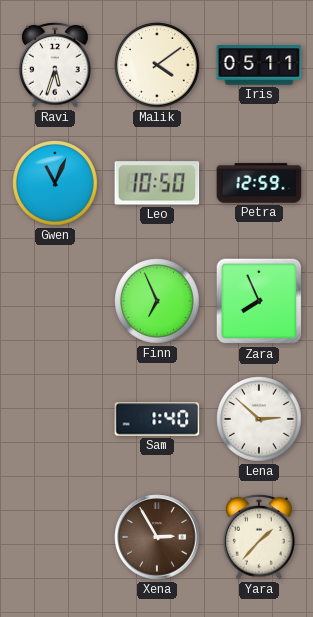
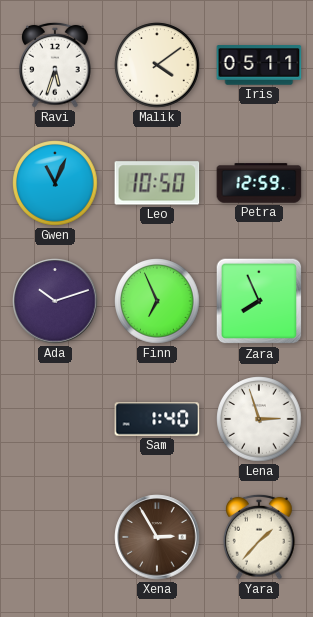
Ada: none -> 10:12
Lena: 2:52 -> 2:57
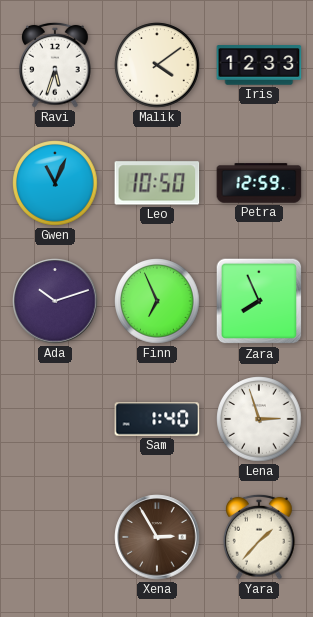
Iris: 05:11 -> 12:33
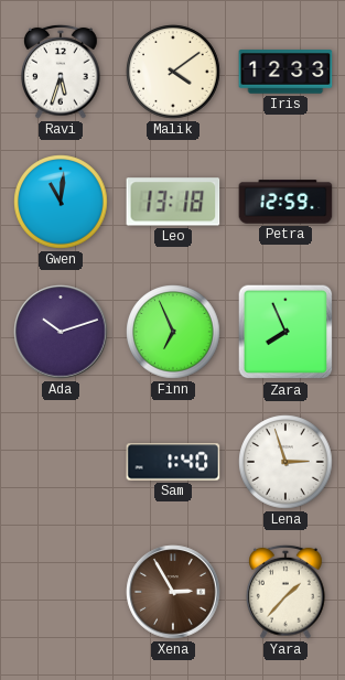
Gwen: 11:04 -> 11:01
Leo: 10:50 -> 13:18
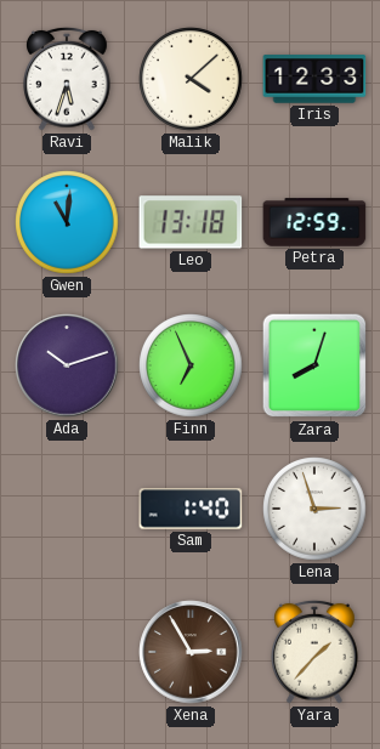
Malik: 4:09 -> 4:08
Zara: 7:56 -> 8:03
